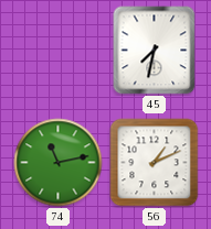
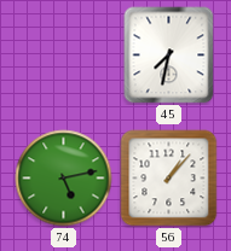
74: 11:13 -> 5:13
56: 1:11 -> 1:07
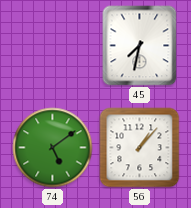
74: 5:13 -> 5:09
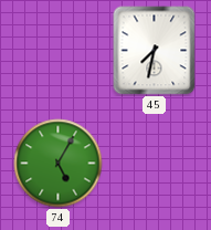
74: 5:09 -> 5:05
56: 1:07 -> none
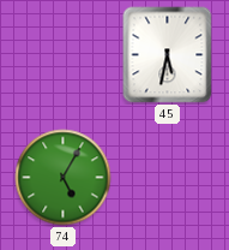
45: 7:32 -> 5:32
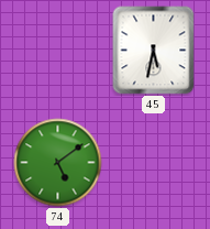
74: 5:05 -> 5:09
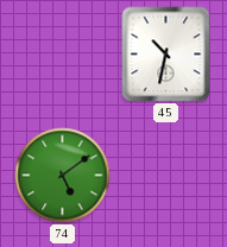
45: 5:32 -> 10:32
